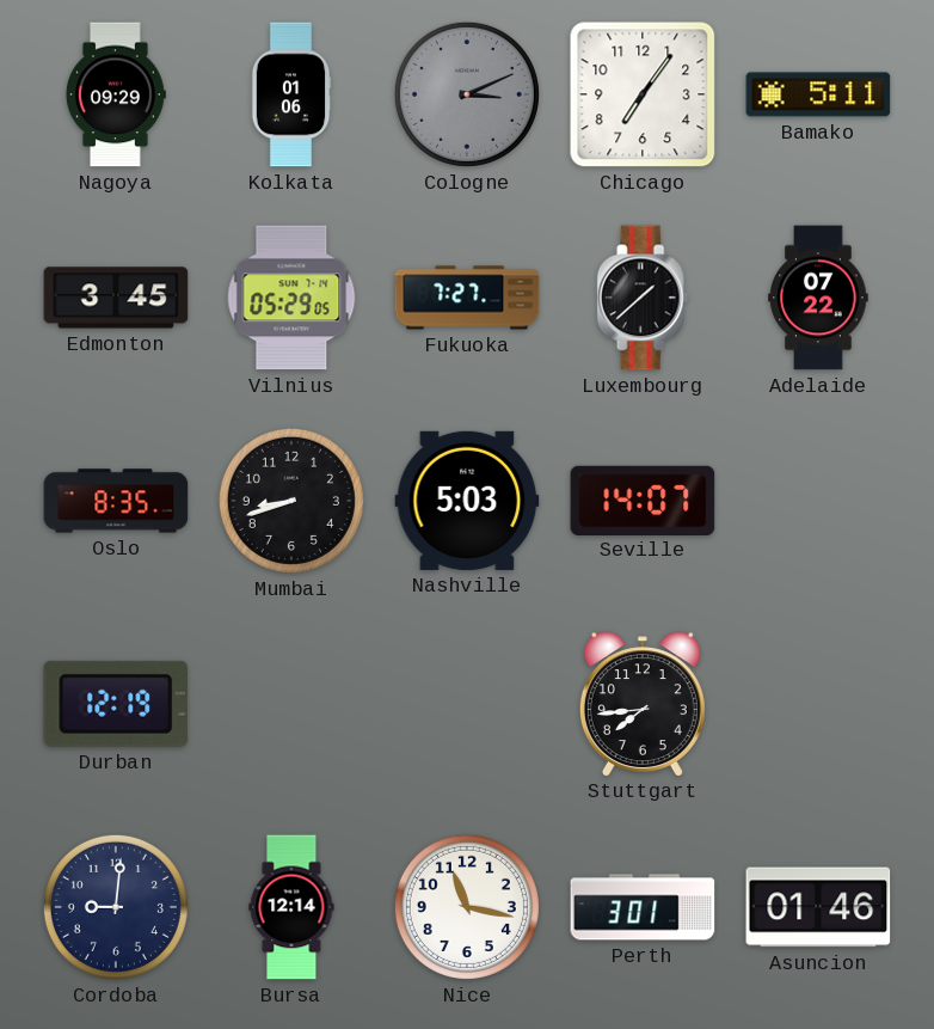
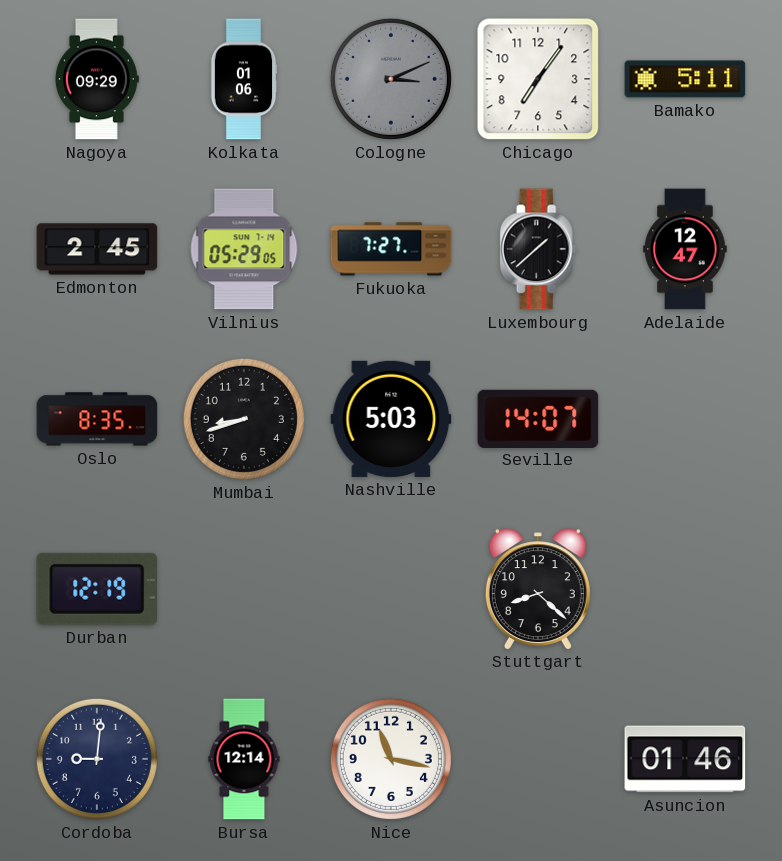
Edmonton: 3:45 -> 2:45
Adelaide: 07:22 -> 12:47
Stuttgart: 7:44 -> 8:22
Perth: 3:01 -> none
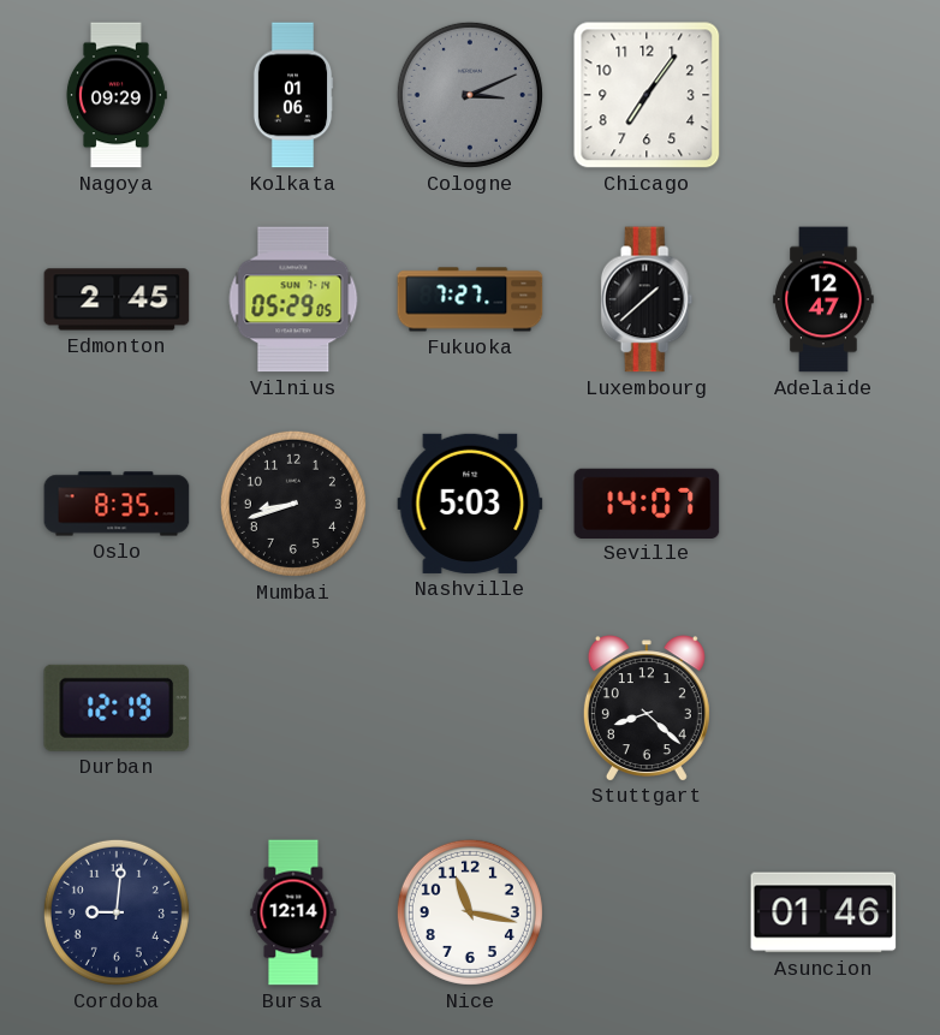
Bamako: 5:11 -> none
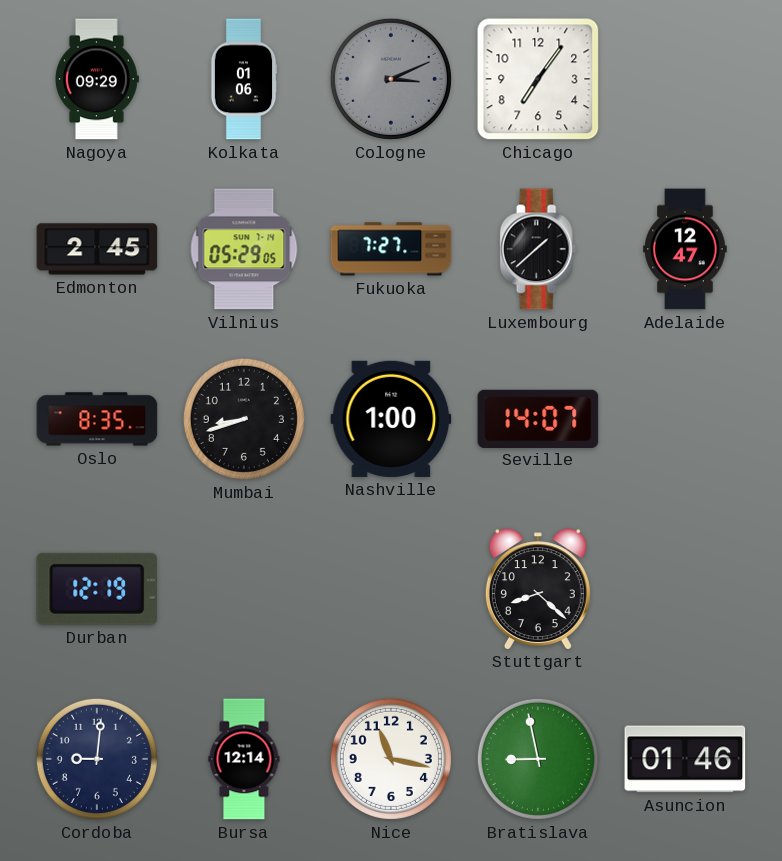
Nashville: 5:03 -> 1:00
Bratislava: none -> 8:58
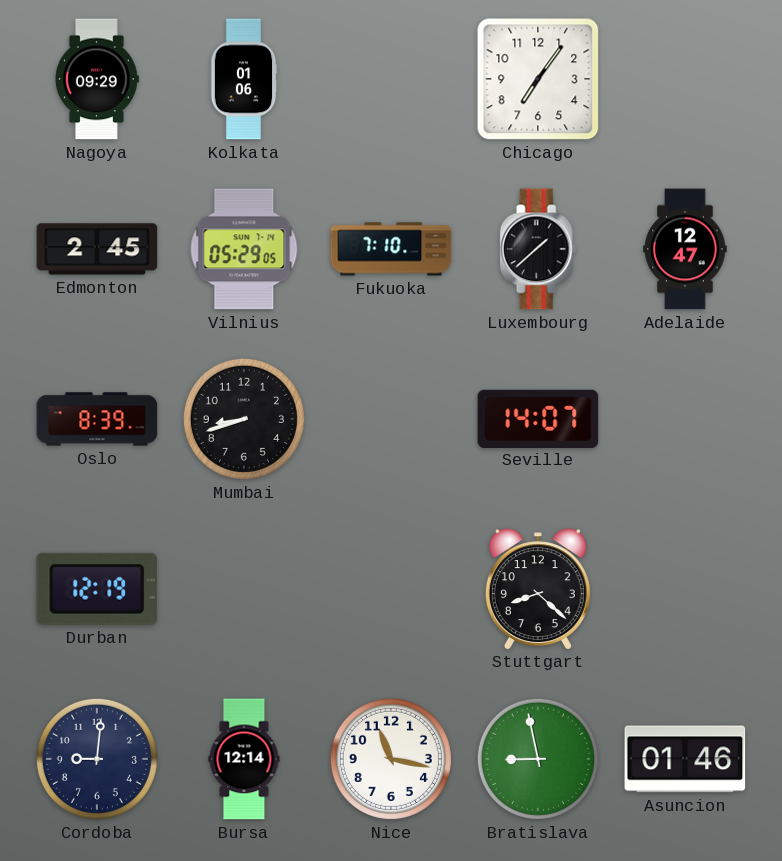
Cologne: 3:11 -> none
Fukuoka: 7:27 -> 7:10
Oslo: 8:35 -> 8:39
Nashville: 1:00 -> none
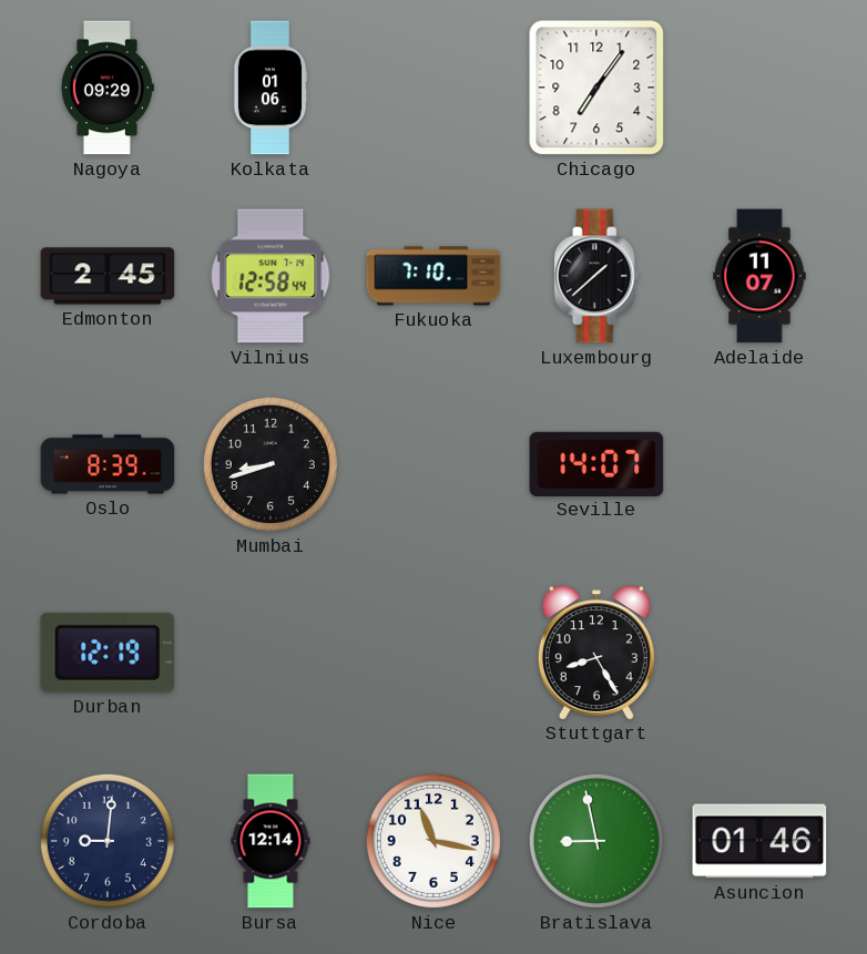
Vilnius: 05:29 -> 12:58
Adelaide: 12:47 -> 11:07
Stuttgart: 8:22 -> 8:25
